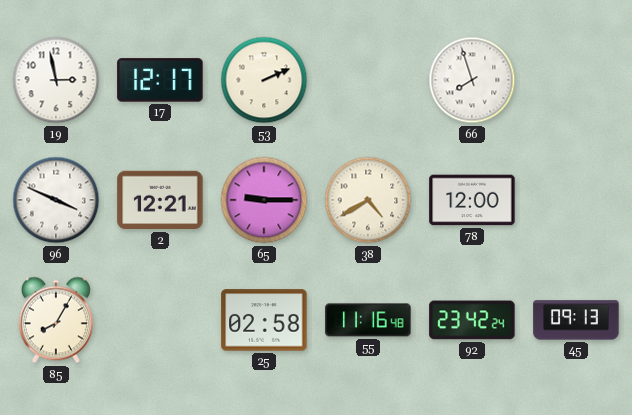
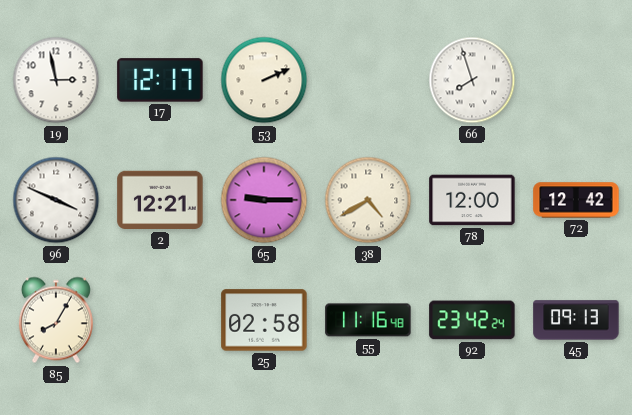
72: none -> 12:42
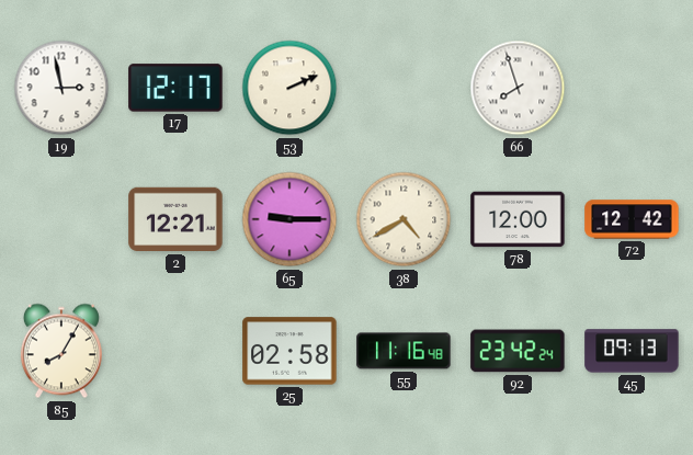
96: 3:49 -> none
